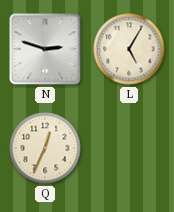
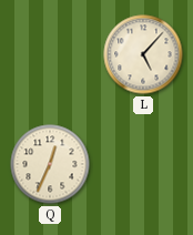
N: 2:48 -> none
L: 5:05 -> 5:07
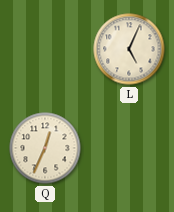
L: 5:07 -> 5:04
